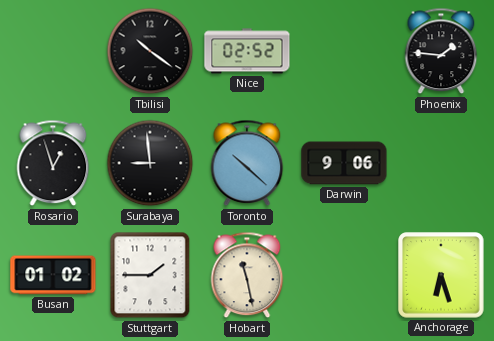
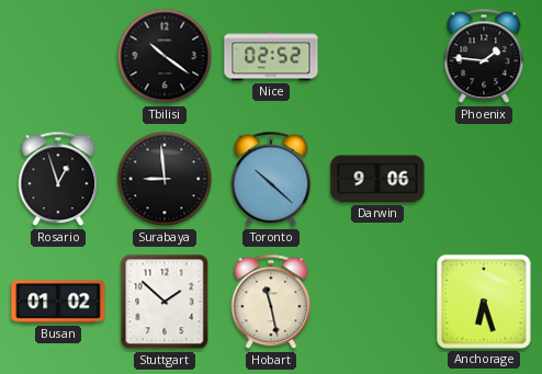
Stuttgart: 1:45 -> 1:52
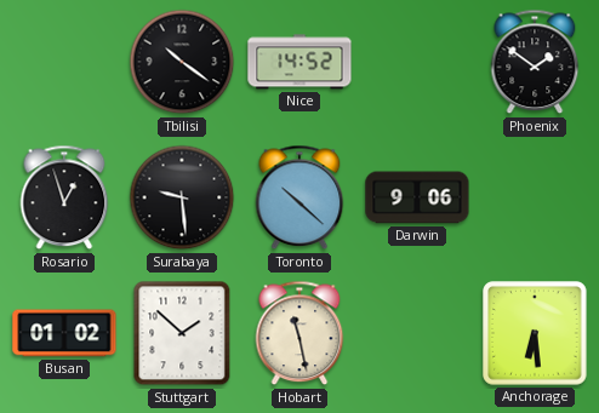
Nice: 02:52 -> 14:52
Phoenix: 1:46 -> 1:51
Surabaya: 8:59 -> 9:29
Anchorage: 6:27 -> 6:29
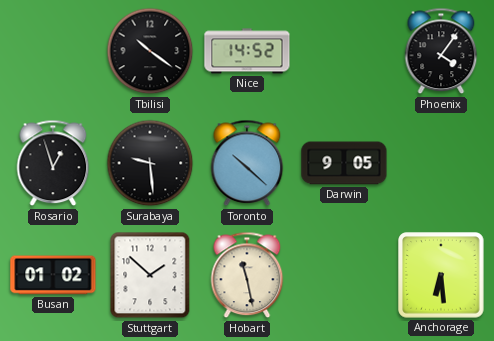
Phoenix: 1:51 -> 4:06
Darwin: 9:06 -> 9:05
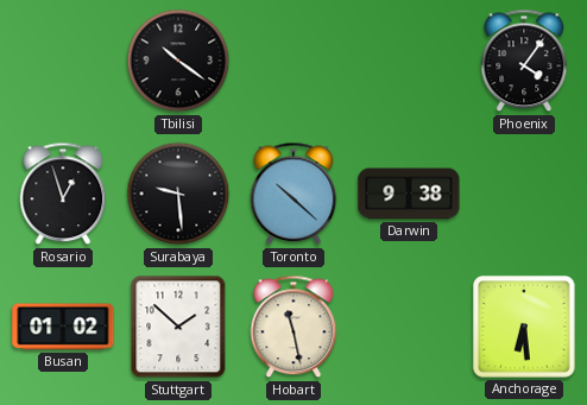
Nice: 14:52 -> none
Darwin: 9:05 -> 9:38
